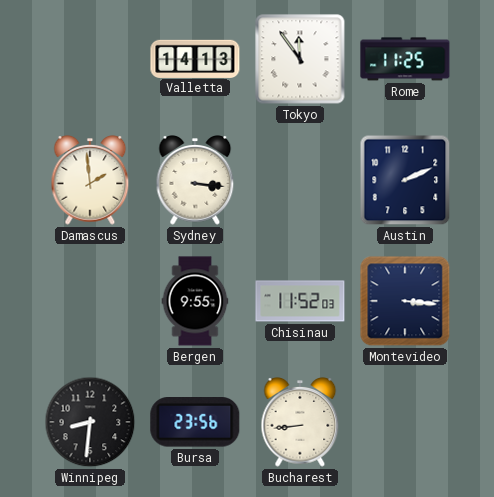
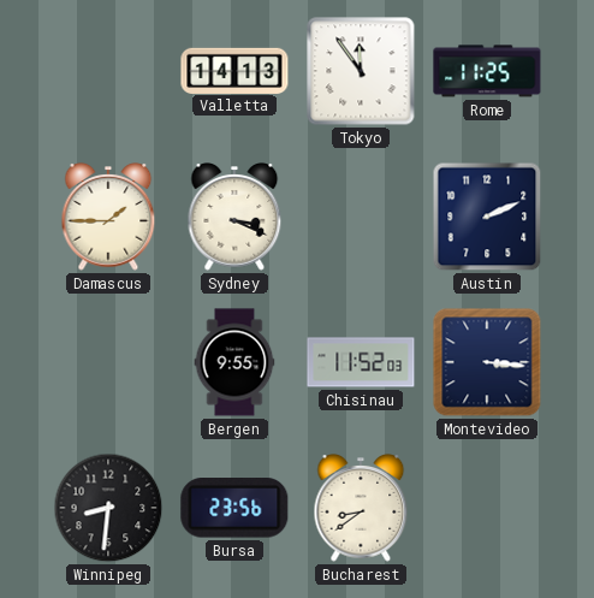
Damascus: 1:59 -> 1:45
Sydney: 3:16 -> 3:19
Bucharest: 8:44 -> 8:39
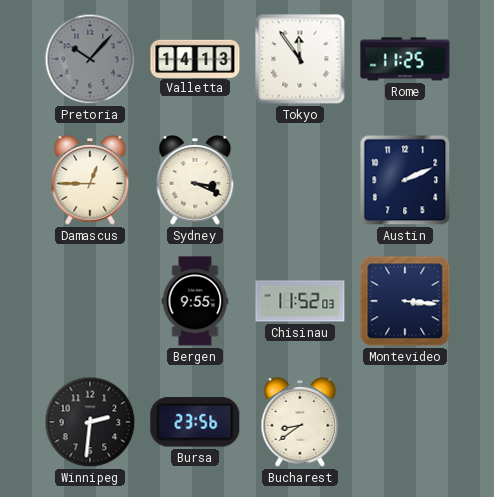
Pretoria: none -> 10:07
Damascus: 1:45 -> 12:45
Winnipeg: 8:31 -> 2:31
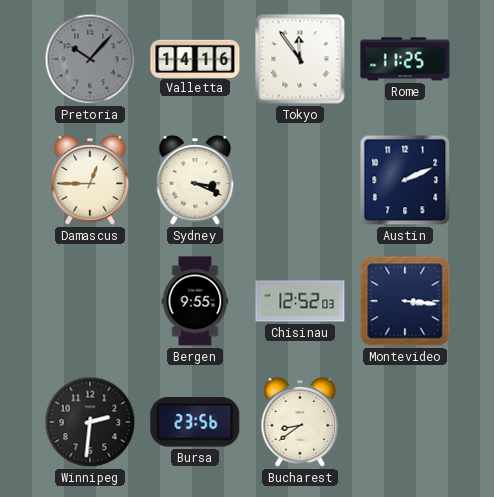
Valletta: 14:13 -> 14:16
Chisinau: 11:52 -> 12:52
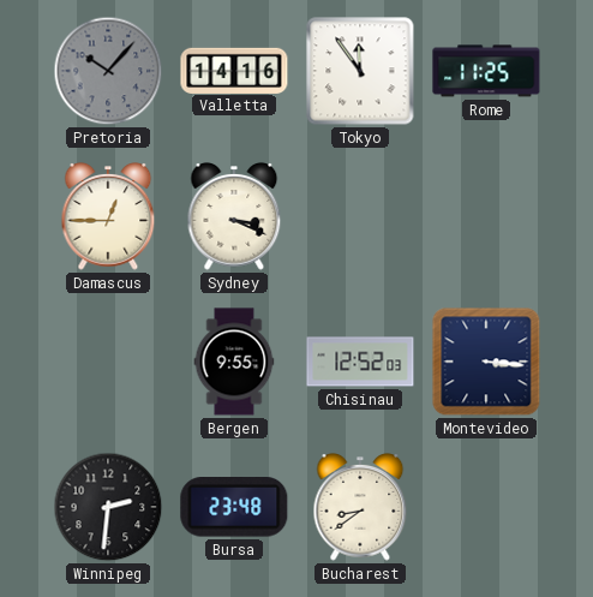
Austin: 2:11 -> none
Bursa: 23:56 -> 23:48
